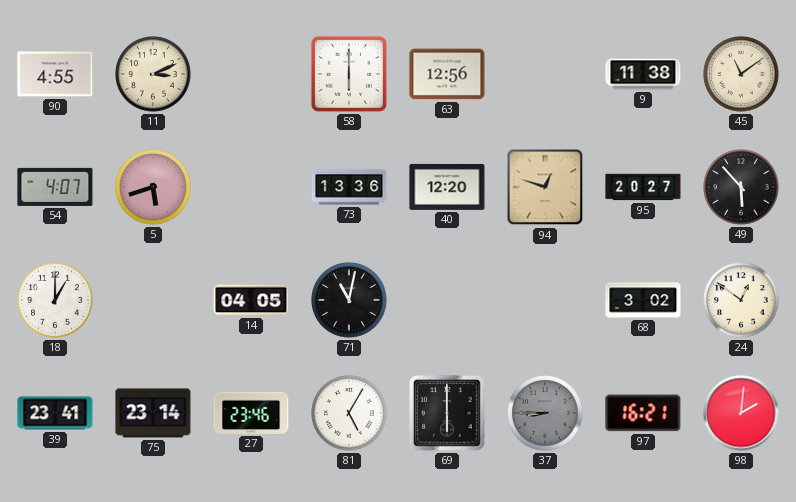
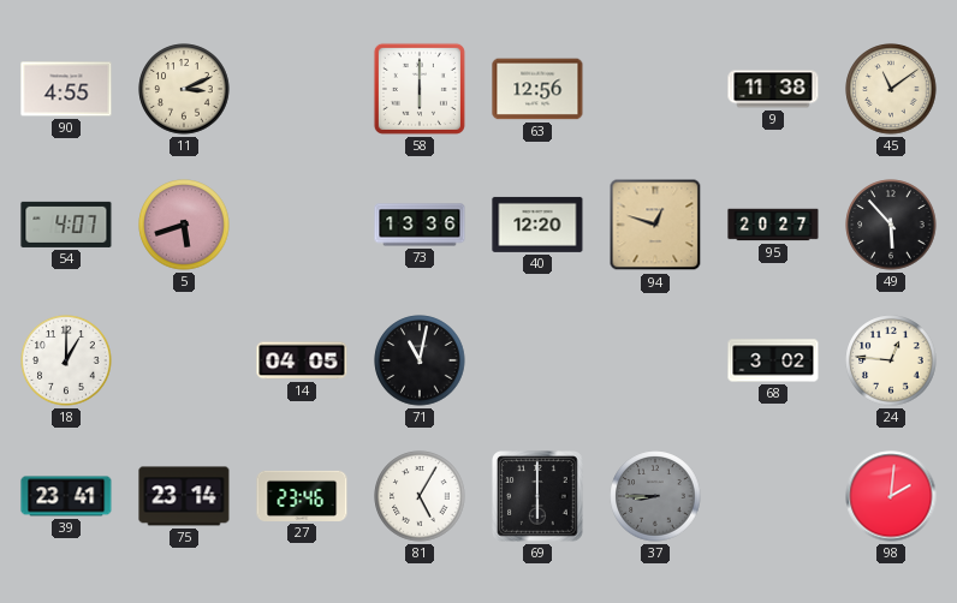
24: 12:51 -> 12:46
97: 16:21 -> none
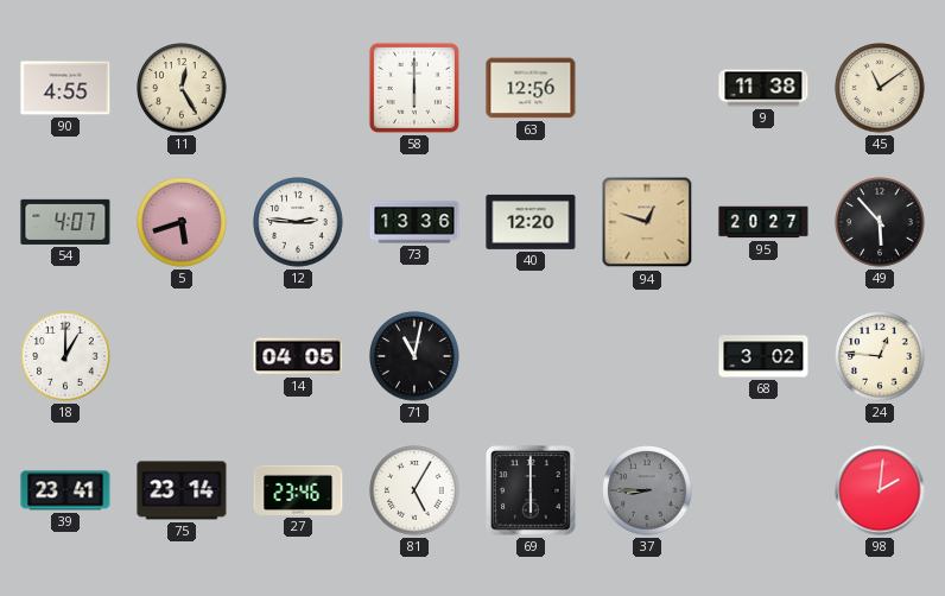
11: 3:11 -> 12:25
12: none -> 2:46
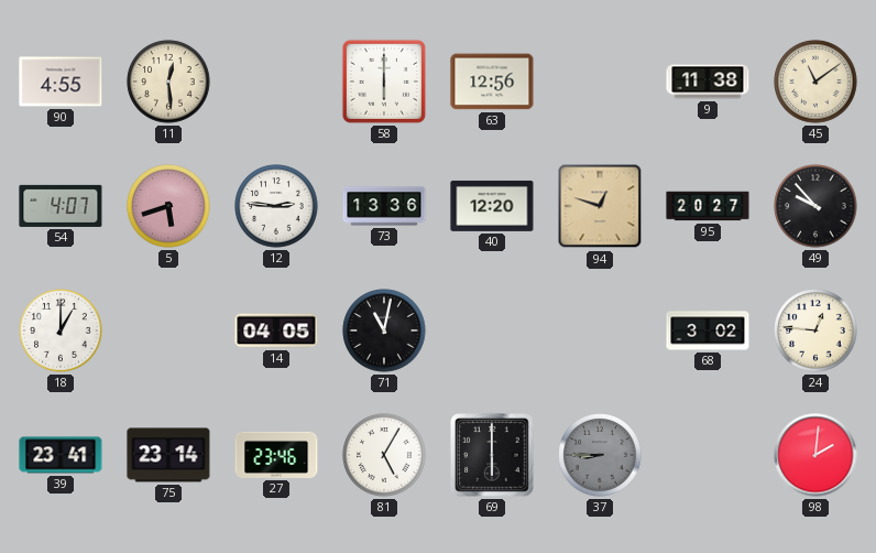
11: 12:25 -> 12:29
49: 5:53 -> 9:53
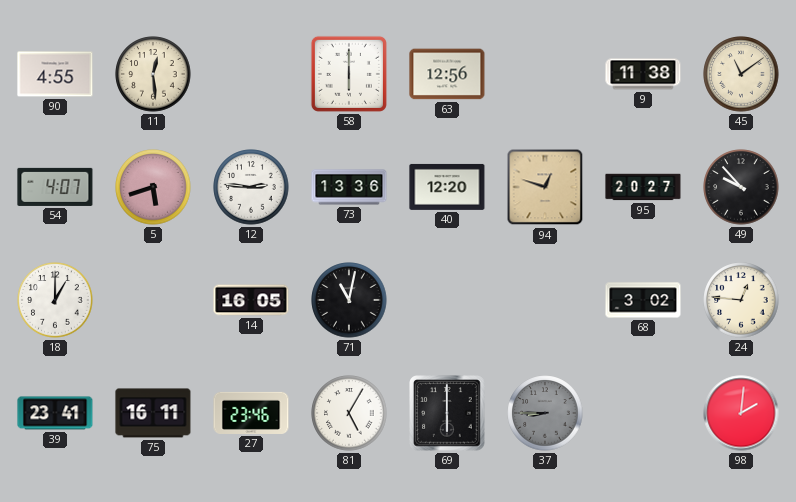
14: 04:05 -> 16:05
75: 23:14 -> 16:11
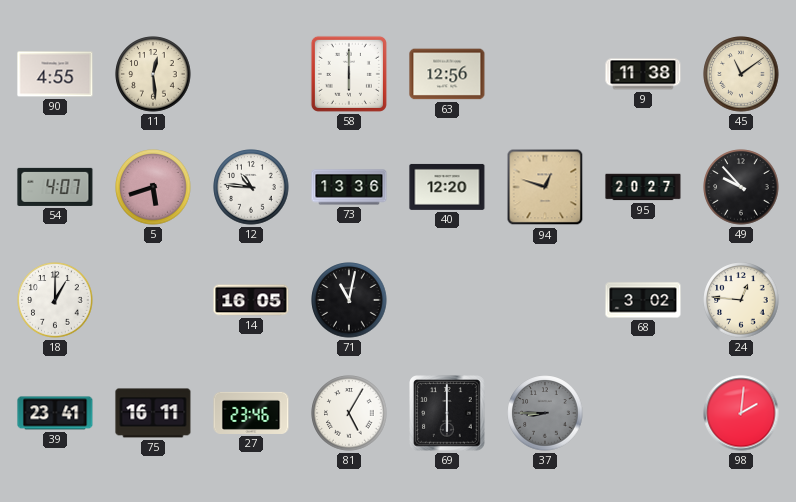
12: 2:46 -> 10:46
